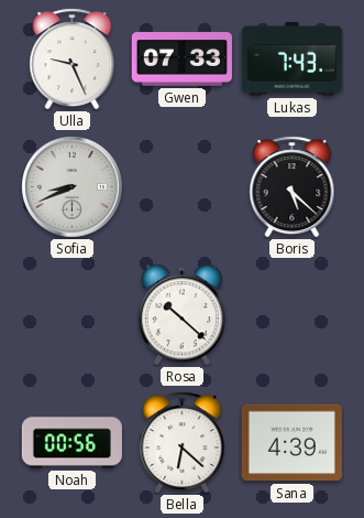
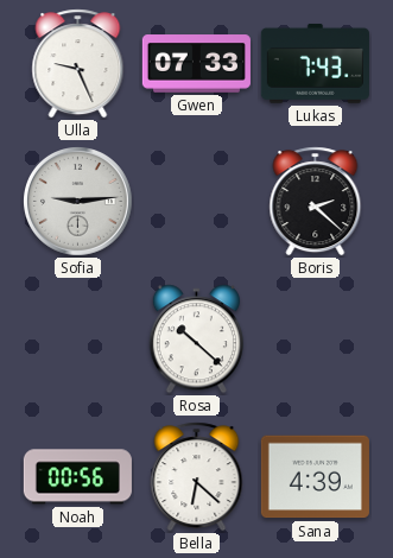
Sofia: 8:41 -> 9:14
Boris: 5:22 -> 2:22
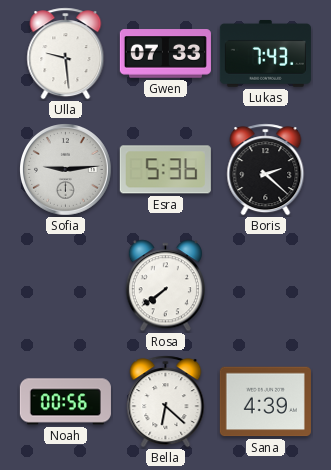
Ulla: 9:26 -> 9:29
Esra: none -> 5:36
Rosa: 10:22 -> 7:39
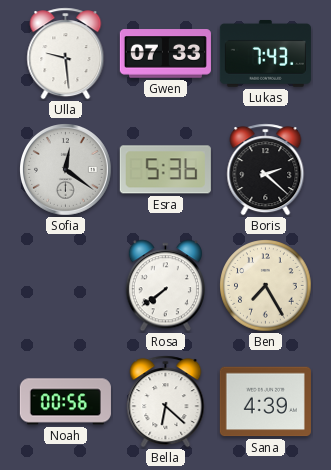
Sofia: 9:14 -> 12:21
Ben: none -> 7:25
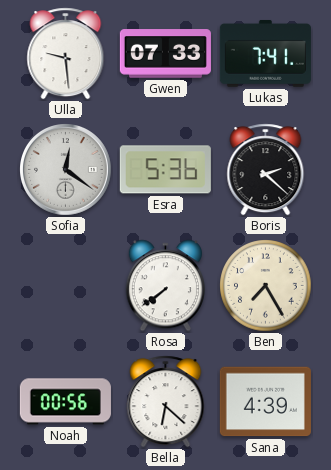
Lukas: 7:43 -> 7:41
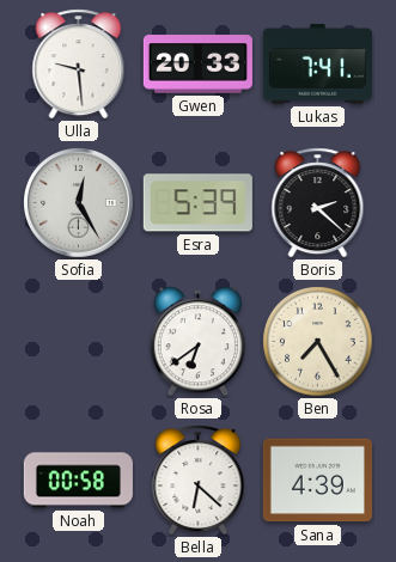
Gwen: 07:33 -> 20:33
Sofia: 12:21 -> 12:25
Esra: 5:36 -> 5:39
Rosa: 7:39 -> 6:39
Noah: 00:56 -> 00:58
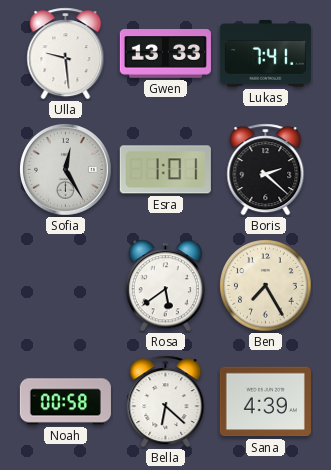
Gwen: 20:33 -> 13:33
Esra: 5:39 -> 1:01
Rosa: 6:39 -> 5:39
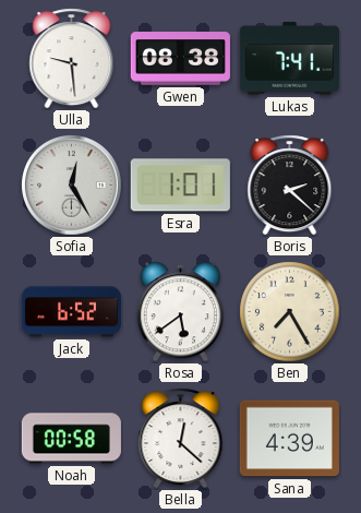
Gwen: 13:33 -> 08:38
Jack: none -> 6:52
Bella: 6:22 -> 12:22
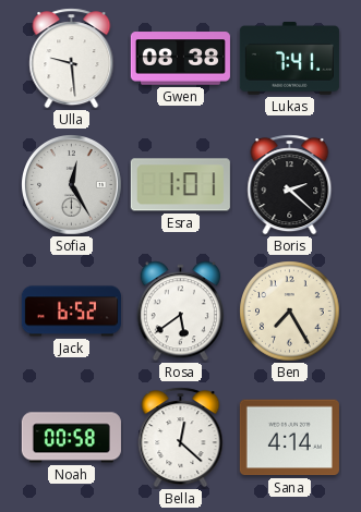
Sana: 4:39 -> 4:14
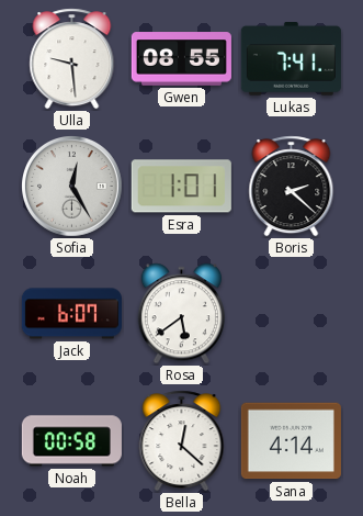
Gwen: 08:38 -> 08:55
Jack: 6:52 -> 6:07
Ben: 7:25 -> none
